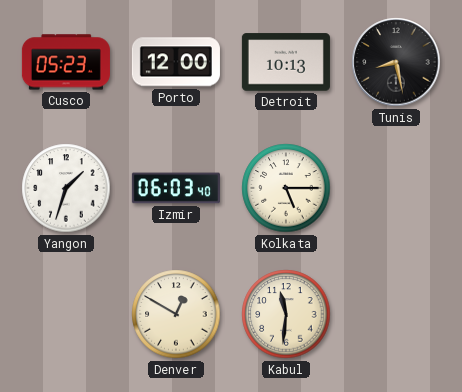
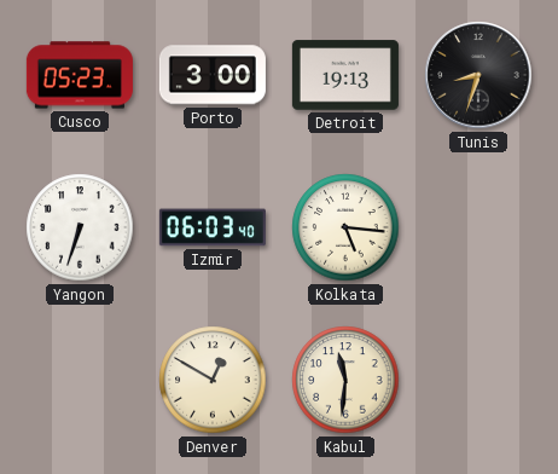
Porto: 12:00 -> 3:00
Detroit: 10:13 -> 19:13
Tunis: 8:28 -> 8:33
Yangon: 1:33 -> 6:33
Kolkata: 5:15 -> 5:16
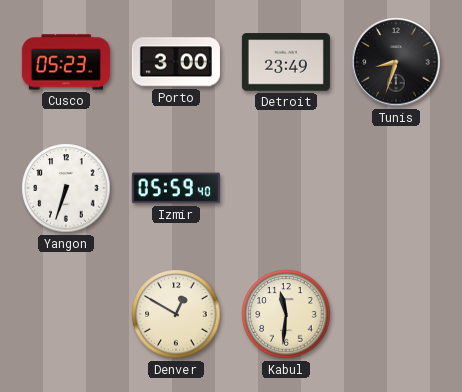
Detroit: 19:13 -> 23:49
Izmir: 06:03 -> 05:59
Kolkata: 5:16 -> none
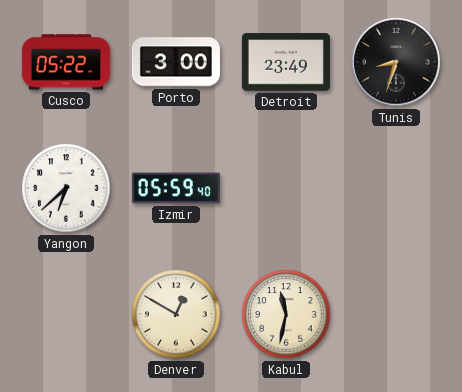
Cusco: 05:23 -> 05:22
Yangon: 6:33 -> 6:38
Kabul: 11:31 -> 11:32
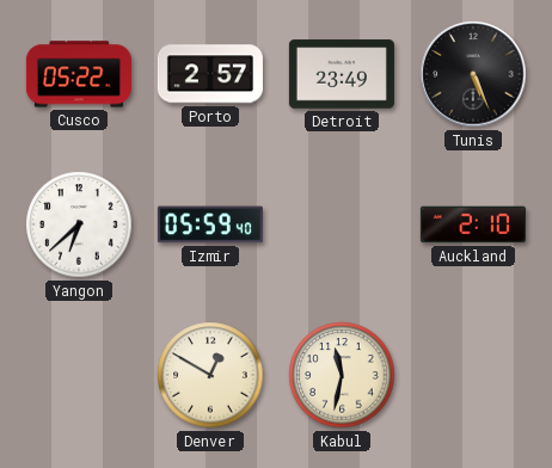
Porto: 3:00 -> 2:57
Tunis: 8:33 -> 5:26
Auckland: none -> 2:10
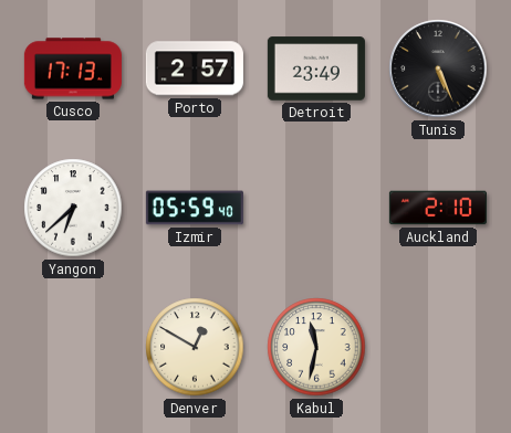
Cusco: 05:22 -> 17:13
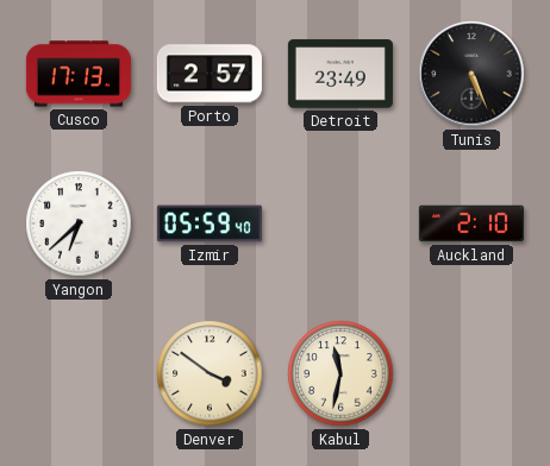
Denver: 12:50 -> 3:51
